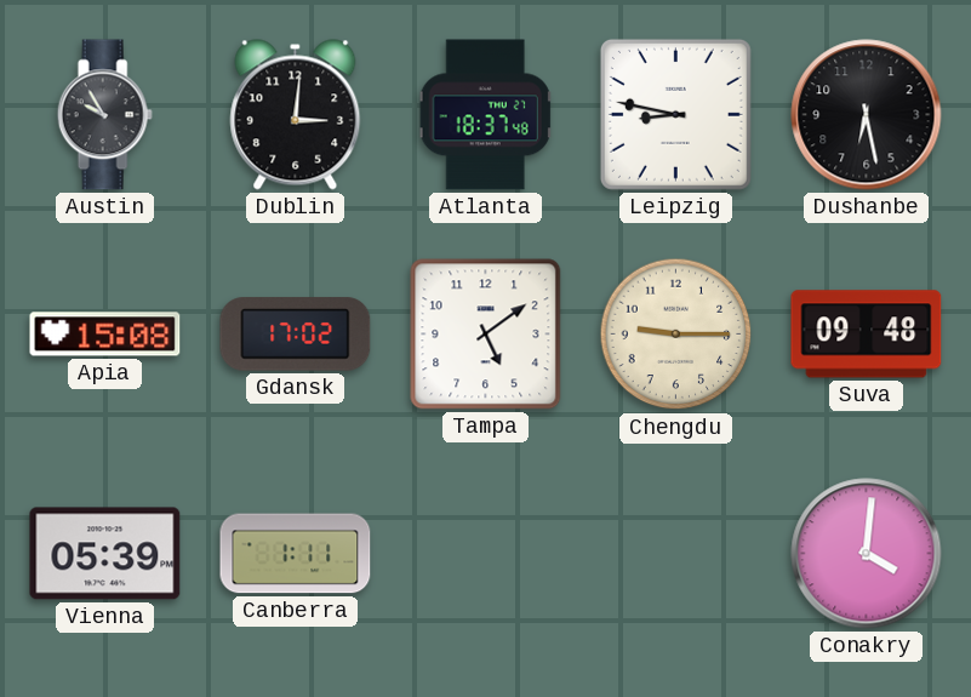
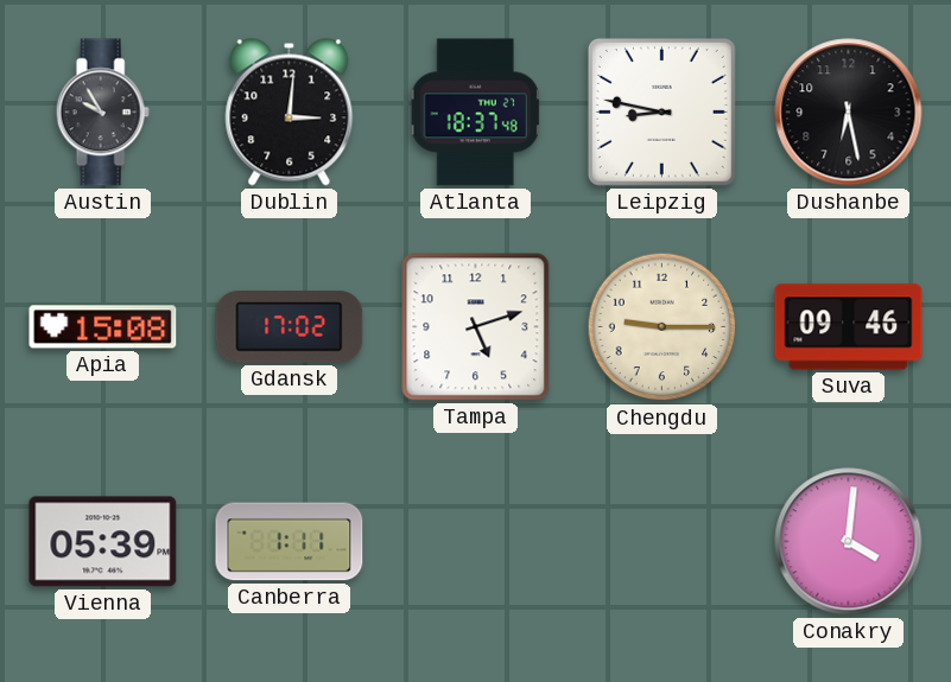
Tampa: 5:09 -> 5:12
Suva: 09:48 -> 09:46
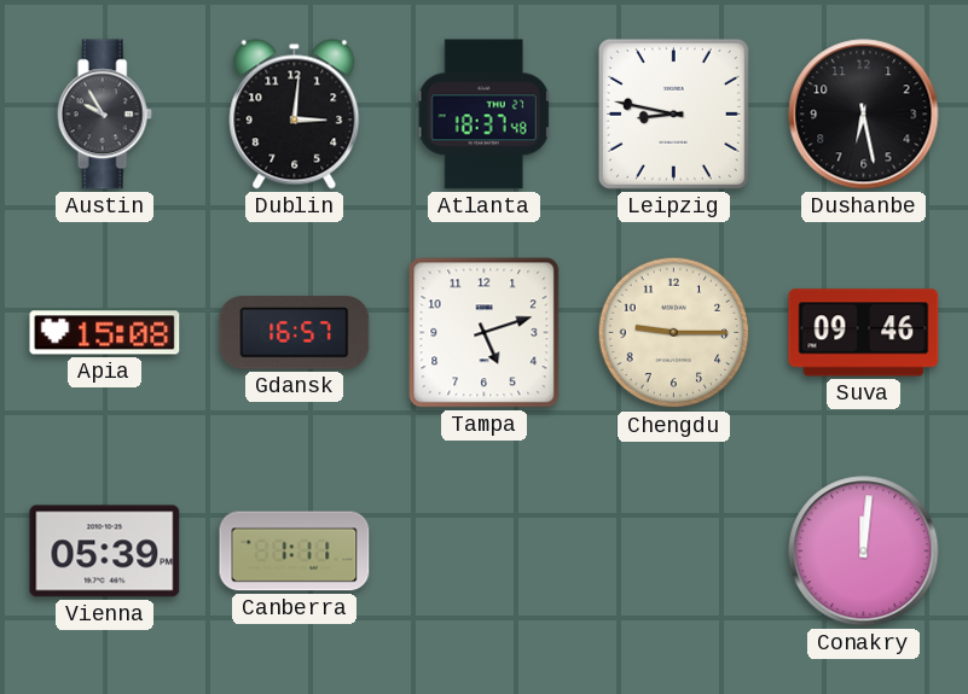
Gdansk: 17:02 -> 16:57
Conakry: 4:01 -> 12:01
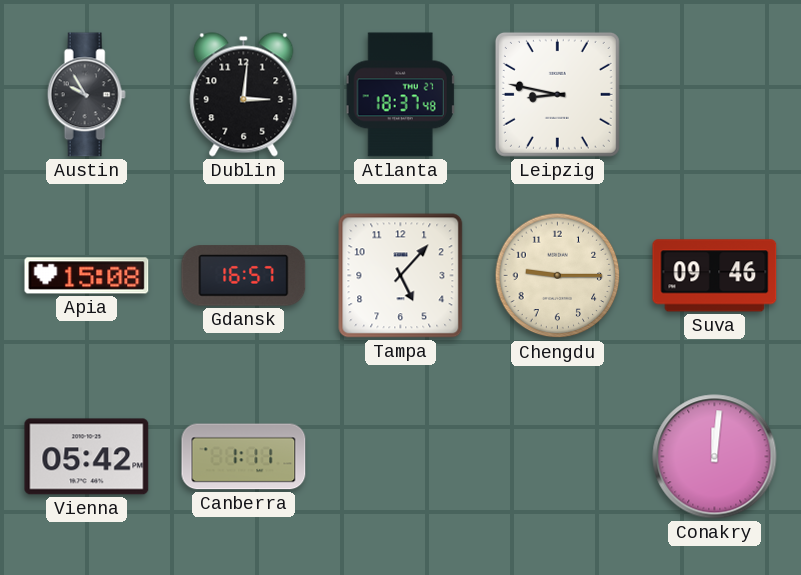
Dushanbe: 6:28 -> none
Tampa: 5:12 -> 5:07
Vienna: 05:39 -> 05:42
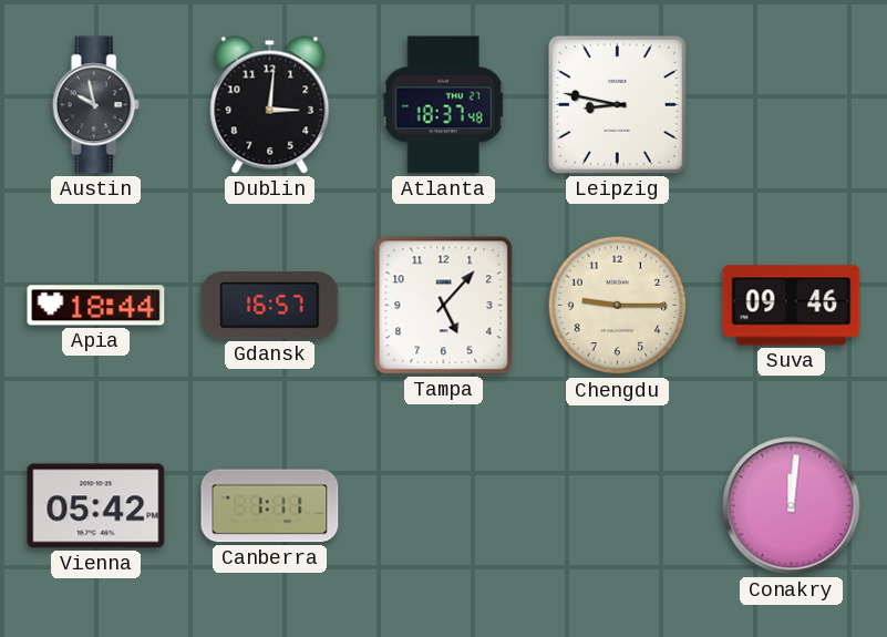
Austin: 9:55 -> 9:58
Apia: 15:08 -> 18:44
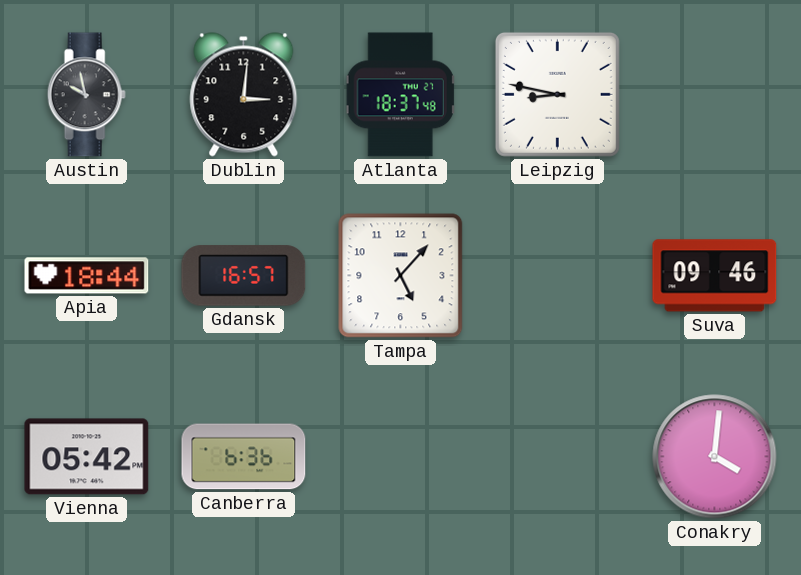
Chengdu: 9:15 -> none
Canberra: 1:11 -> 6:36
Conakry: 12:01 -> 4:01
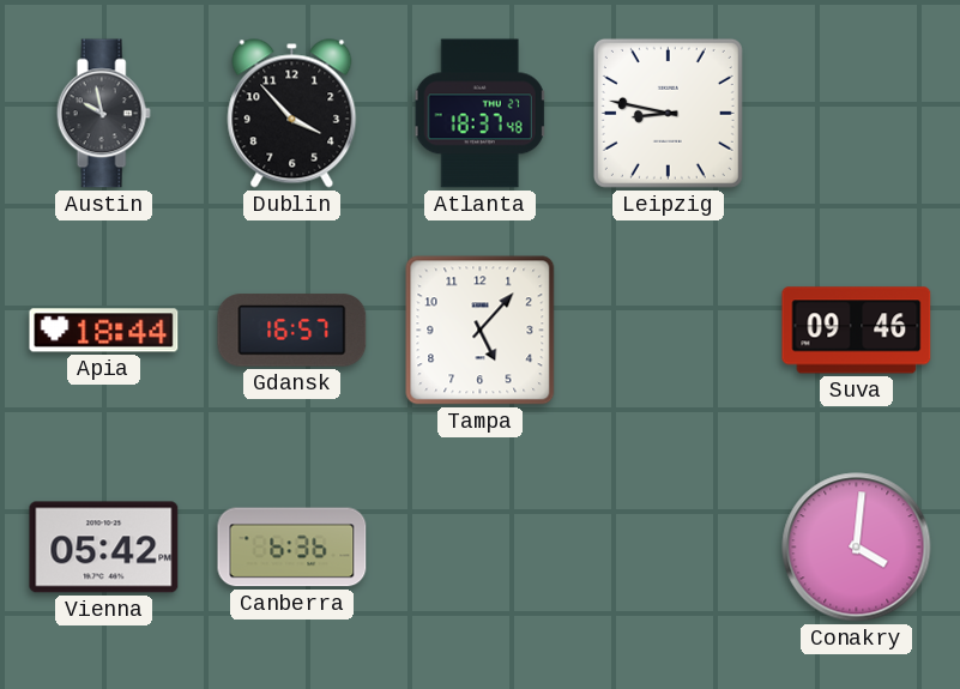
Dublin: 3:01 -> 3:53
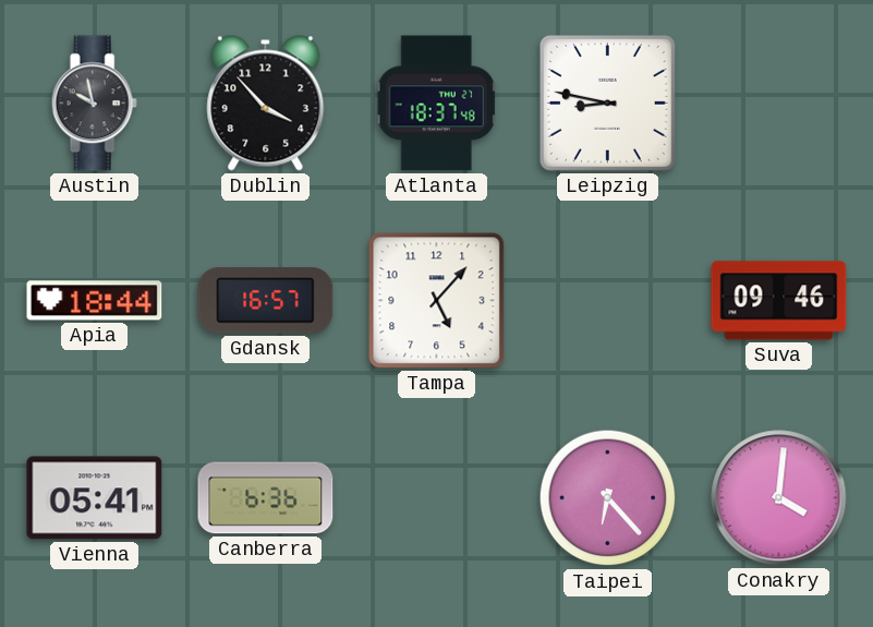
Vienna: 05:42 -> 05:41
Taipei: none -> 6:23
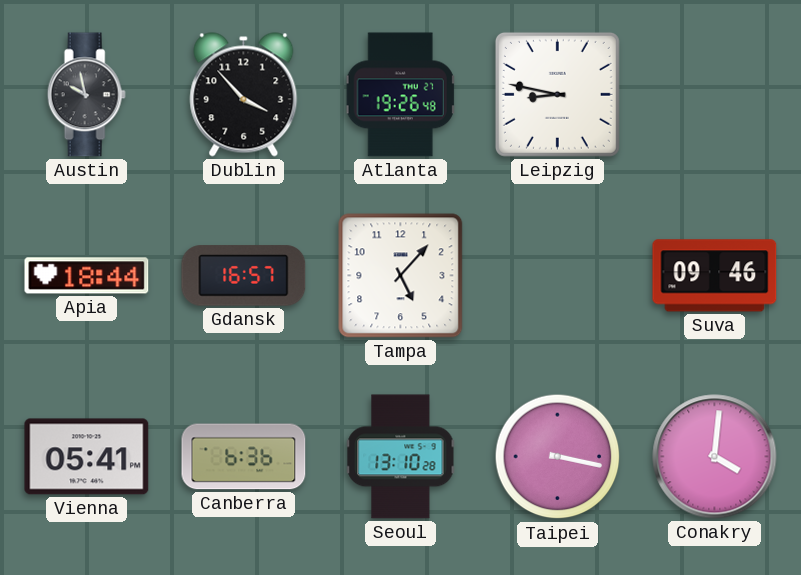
Atlanta: 18:37 -> 19:26
Seoul: none -> 13:10
Taipei: 6:23 -> 3:17
